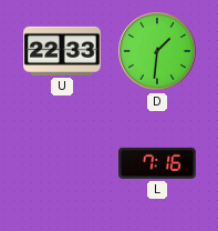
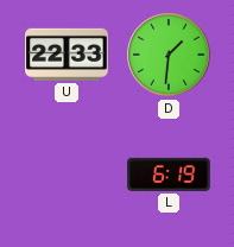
L: 7:16 -> 6:19
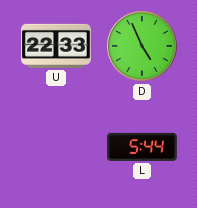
D: 1:31 -> 4:56
L: 6:19 -> 5:44
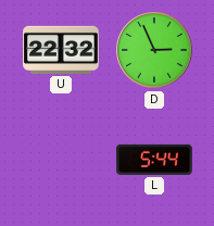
U: 22:33 -> 22:32
D: 4:56 -> 2:56
